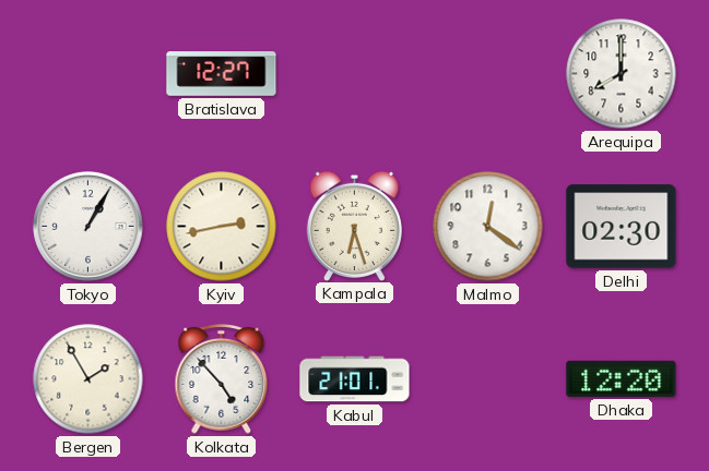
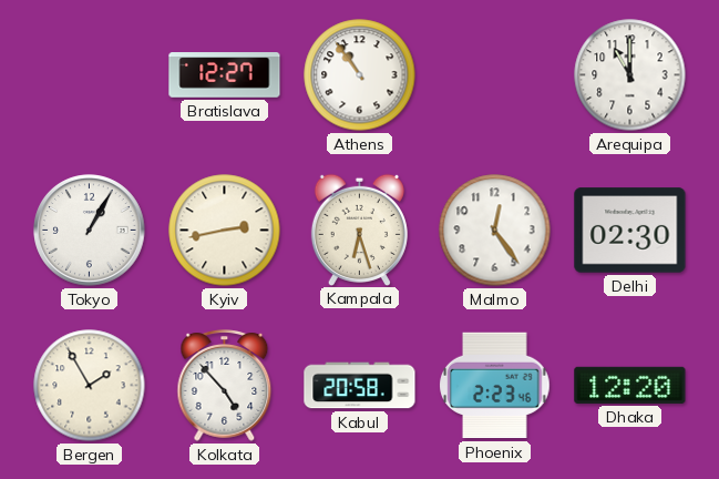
Athens: none -> 10:54
Arequipa: 8:00 -> 11:00
Malmo: 12:21 -> 12:24
Kabul: 21:01 -> 20:58
Phoenix: none -> 2:23
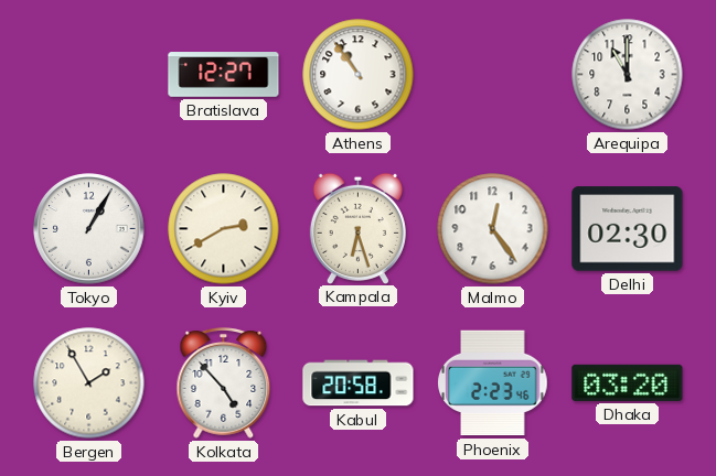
Kyiv: 2:43 -> 2:40
Dhaka: 12:20 -> 03:20
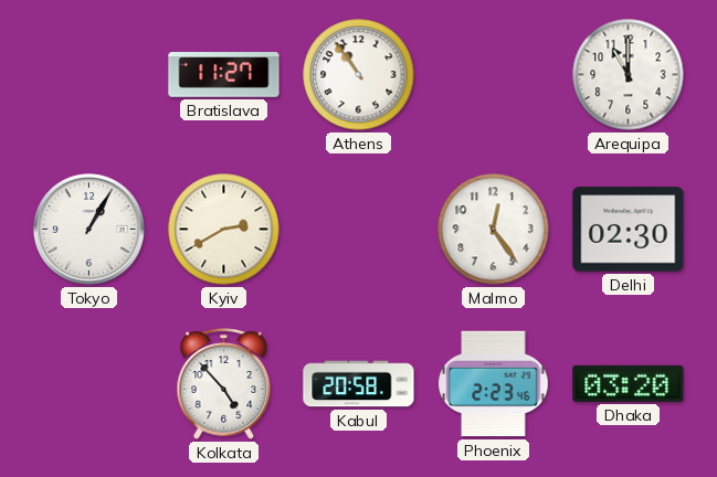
Bratislava: 12:27 -> 11:27
Kampala: 6:27 -> none
Bergen: 1:55 -> none
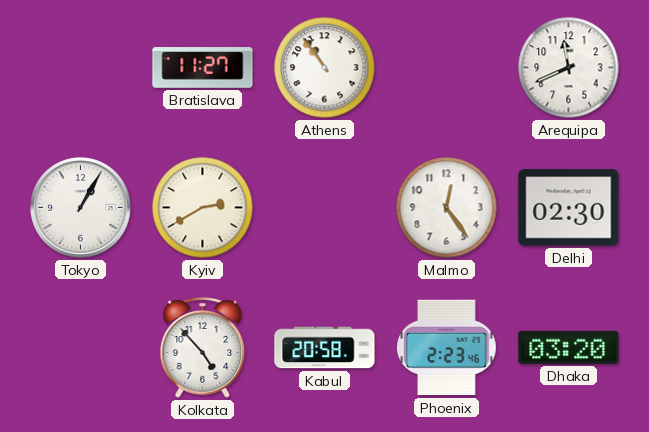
Arequipa: 11:00 -> 11:41
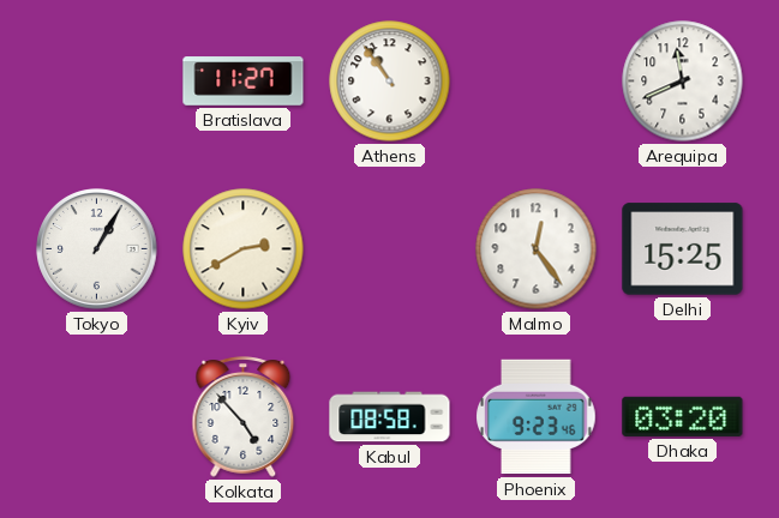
Delhi: 02:30 -> 15:25
Kabul: 20:58 -> 08:58
Phoenix: 2:23 -> 9:23
